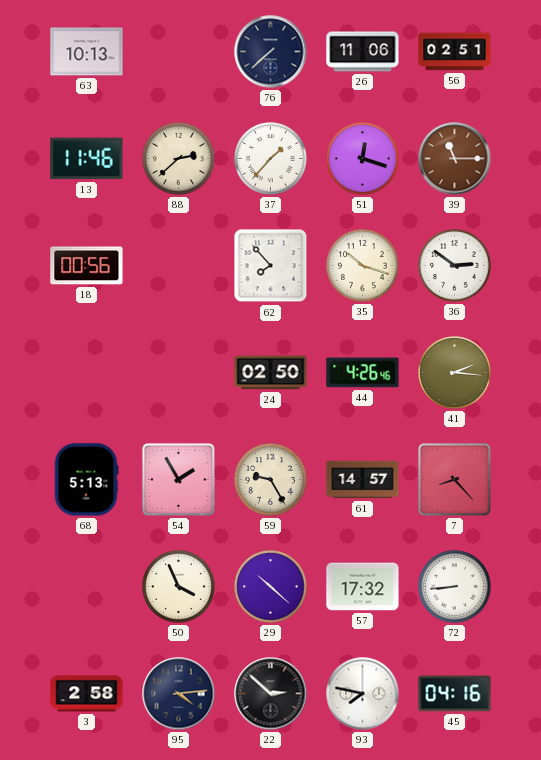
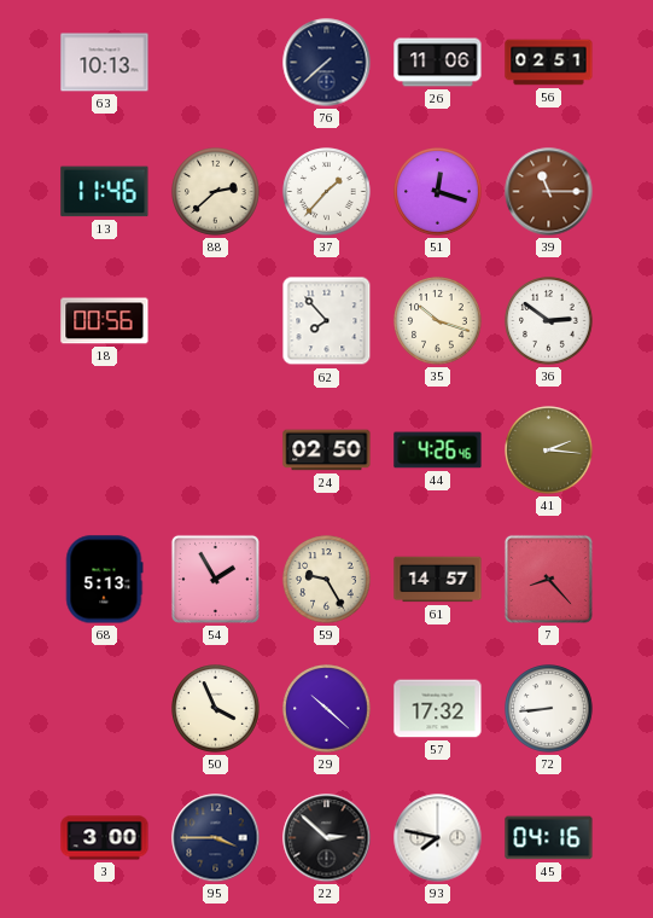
3: 2:58 -> 3:00
95: 4:14 -> 3:45
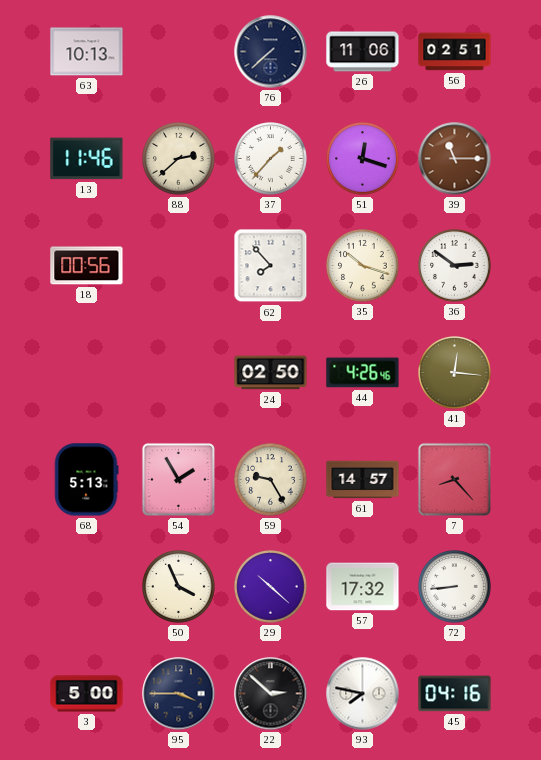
41: 2:16 -> 12:16
3: 3:00 -> 5:00
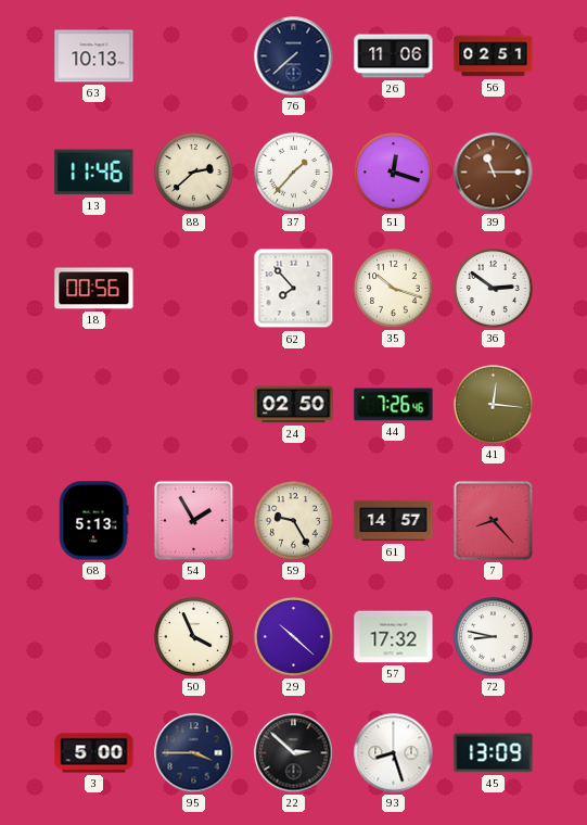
44: 4:26 -> 7:26
72: 8:44 -> 8:47
93: 7:47 -> 8:27
45: 04:16 -> 13:09
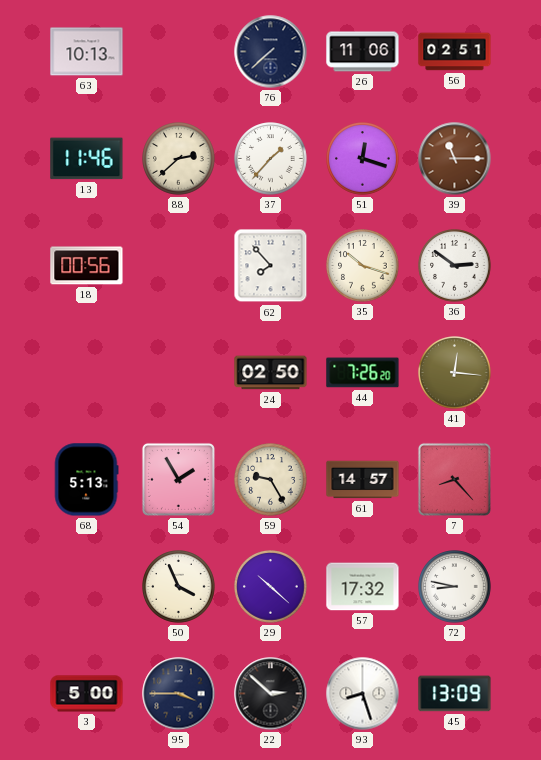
44: 7:26:46 -> 7:26:20
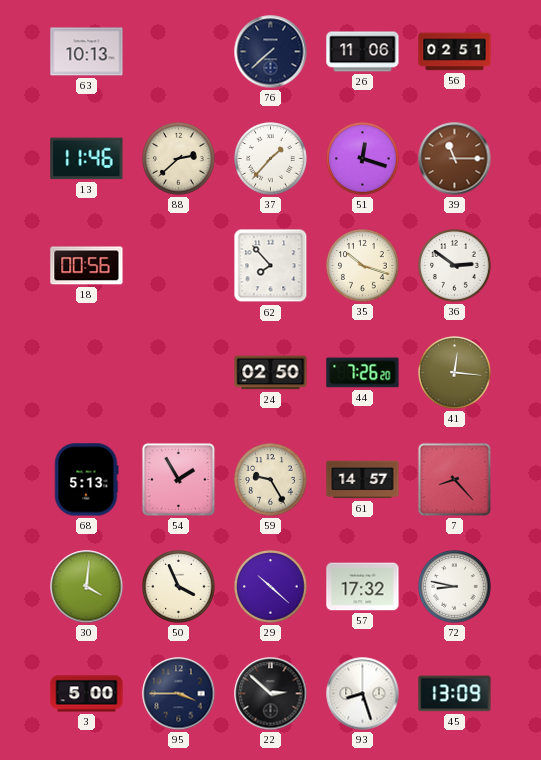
30: none -> 4:01
